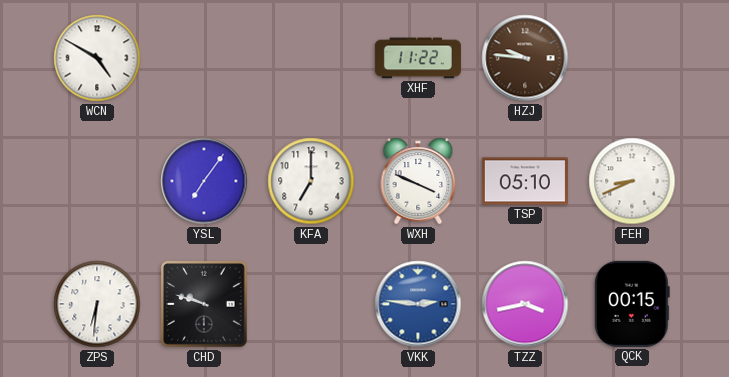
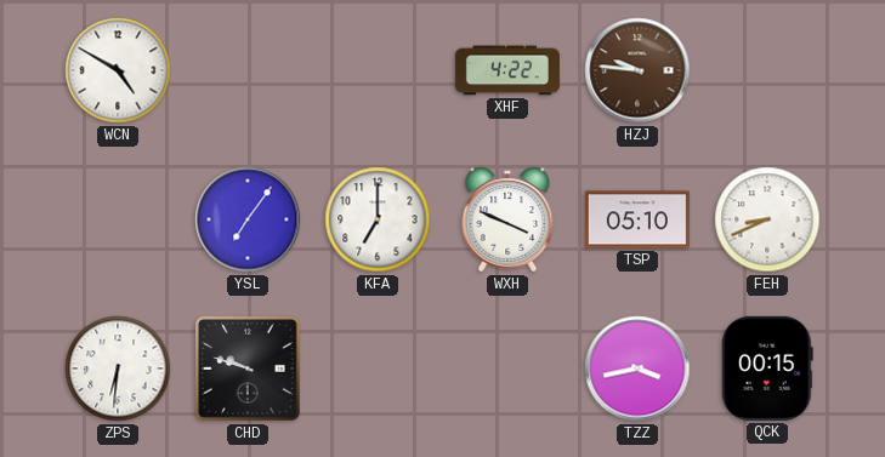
XHF: 11:22 -> 4:22
VKK: 2:46 -> none
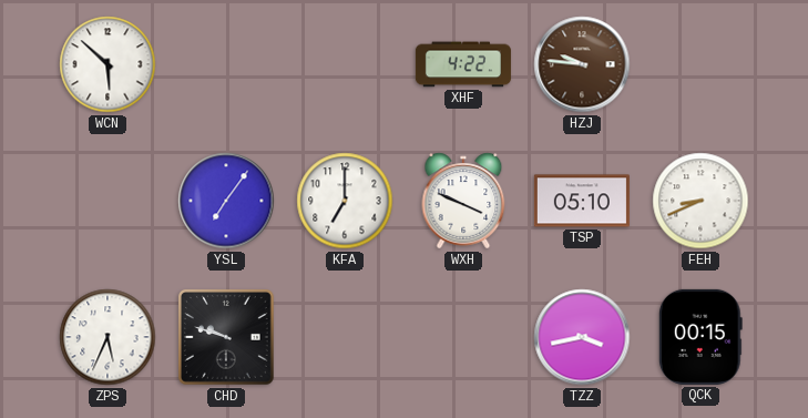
WCN: 4:50 -> 5:52
ZPS: 6:31 -> 5:34
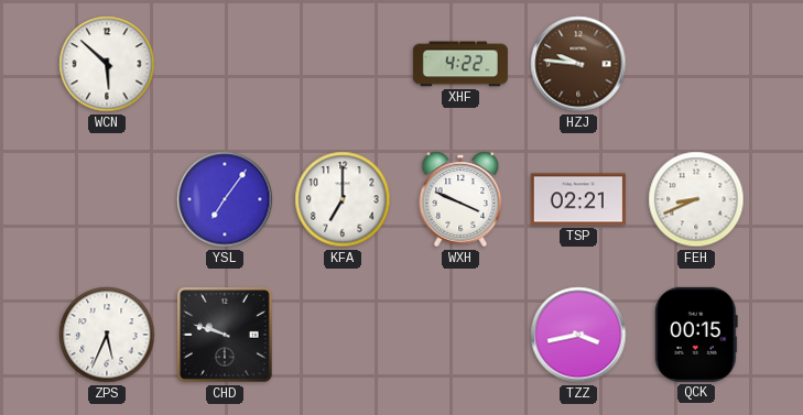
TSP: 05:10 -> 02:21
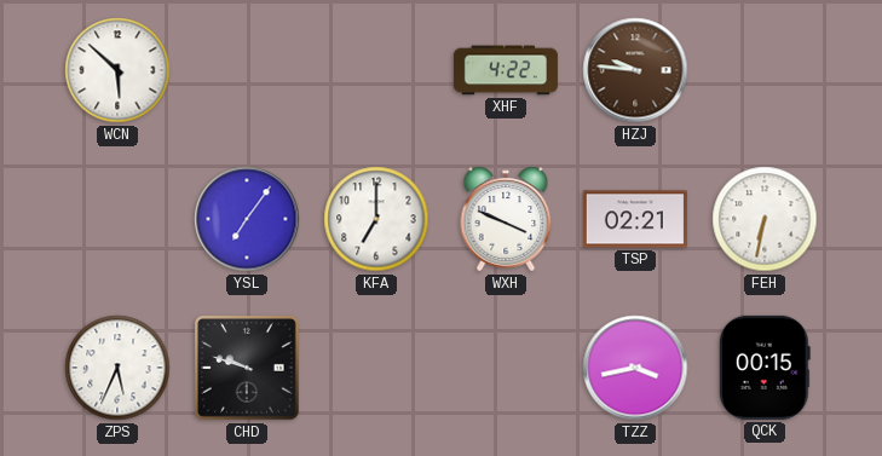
FEH: 8:41 -> 6:32
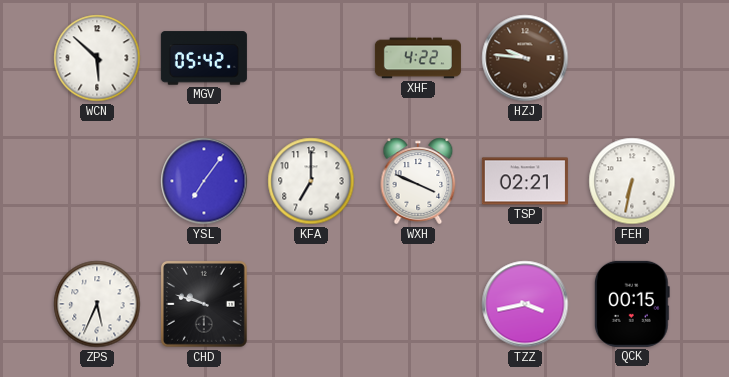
MGV: none -> 05:42
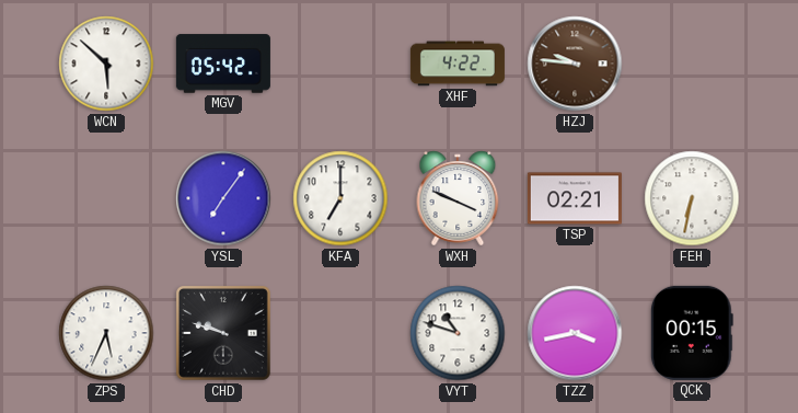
VYT: none -> 10:48
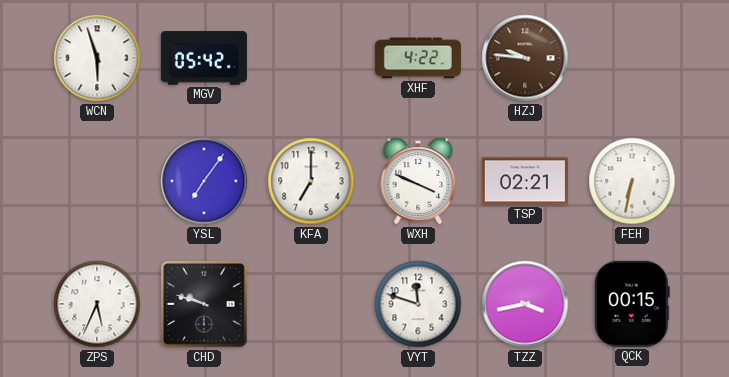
WCN: 5:52 -> 5:57
VYT: 10:48 -> 11:48
